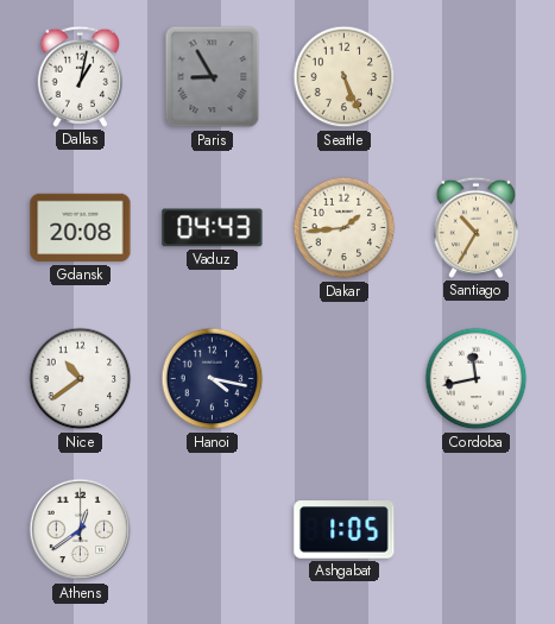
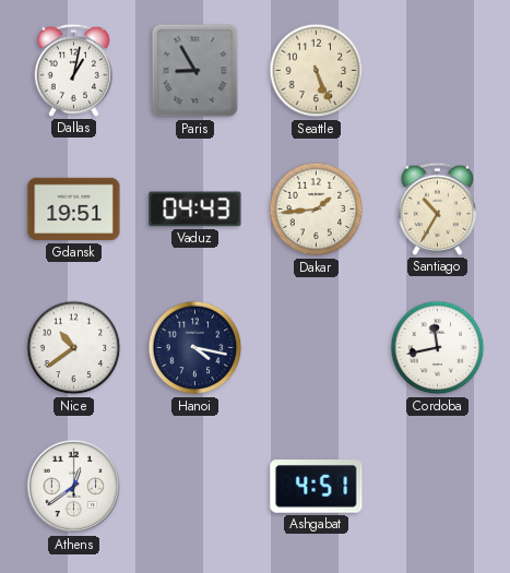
Gdansk: 20:08 -> 19:51
Ashgabat: 1:05 -> 4:51
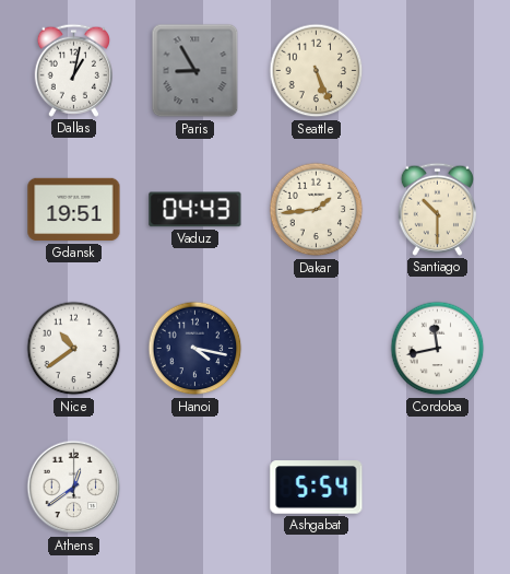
Santiago: 10:35 -> 10:30
Ashgabat: 4:51 -> 5:54
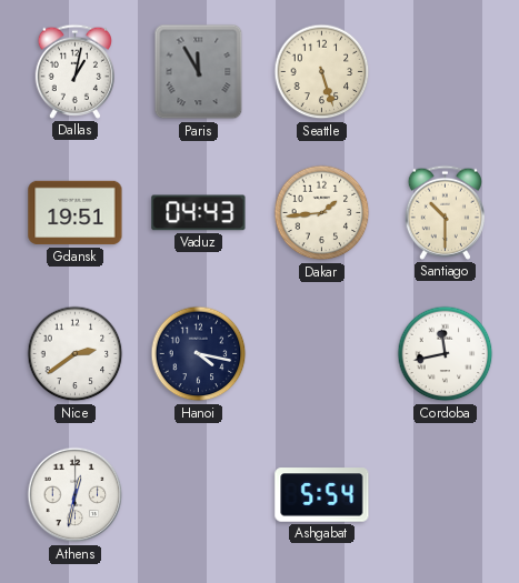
Paris: 8:55 -> 11:55
Seattle: 5:26 -> 5:27
Nice: 10:39 -> 2:39
Athens: 12:39 -> 12:32
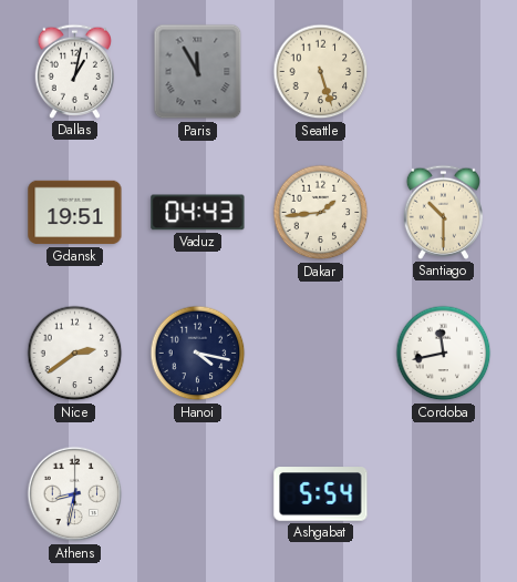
Athens: 12:32 -> 8:32
